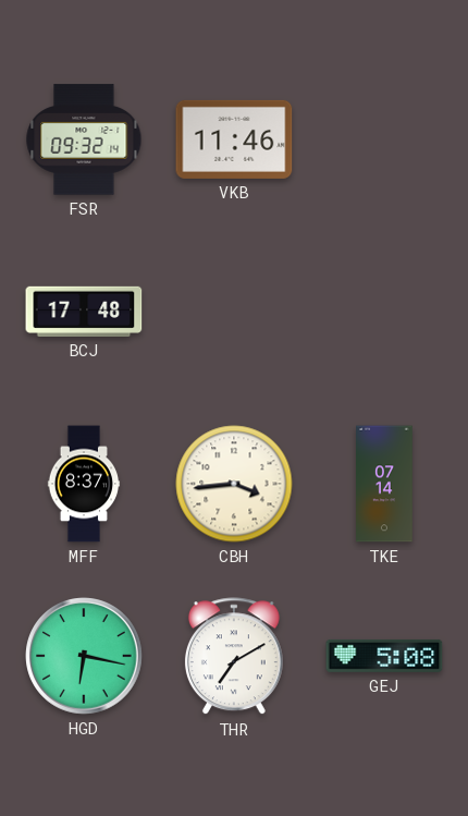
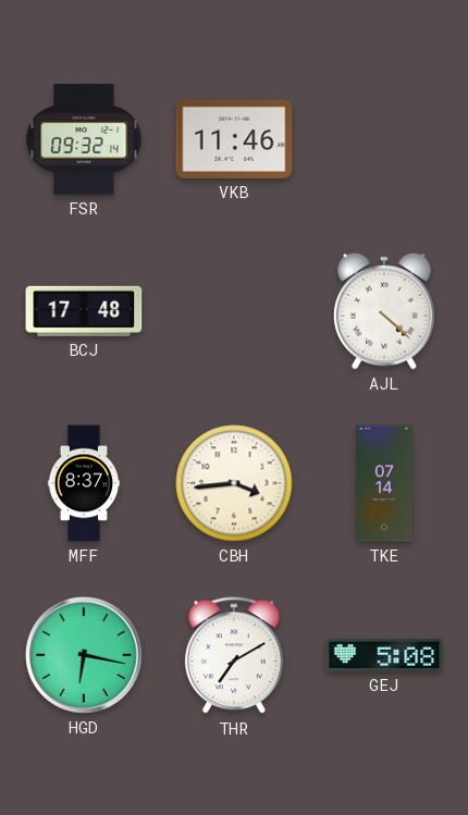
AJL: none -> 4:22
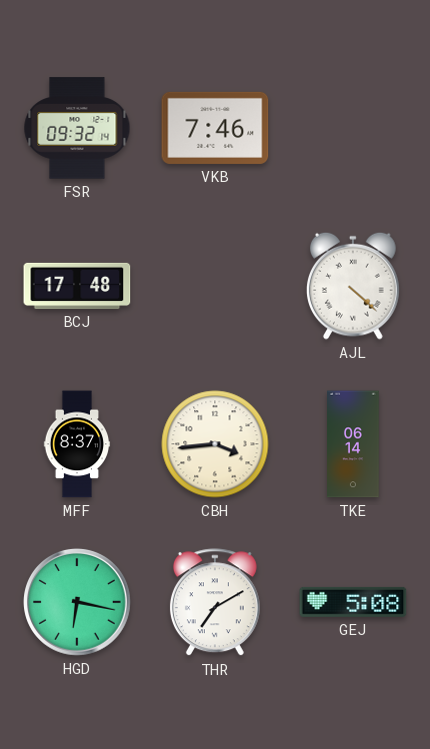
VKB: 11:46 -> 7:46
TKE: 07:14 -> 06:14
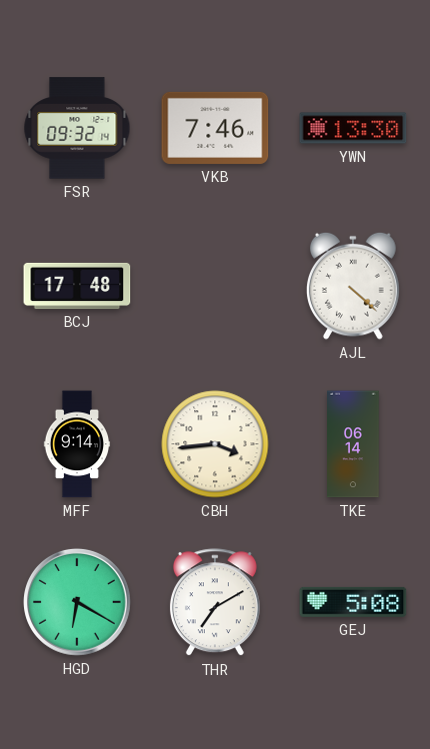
YWN: none -> 13:30
MFF: 8:37 -> 9:14
HGD: 6:17 -> 6:20
